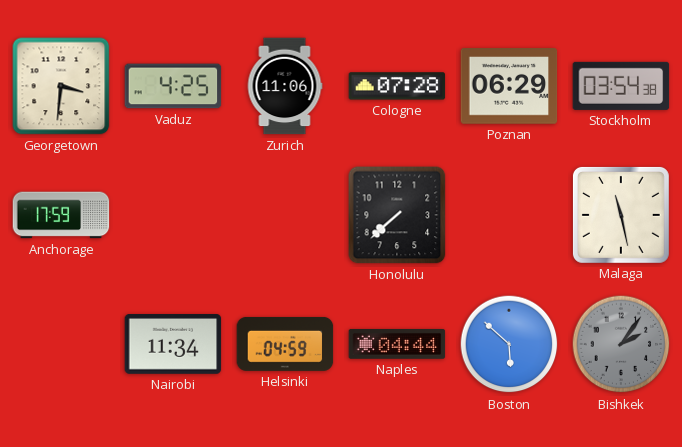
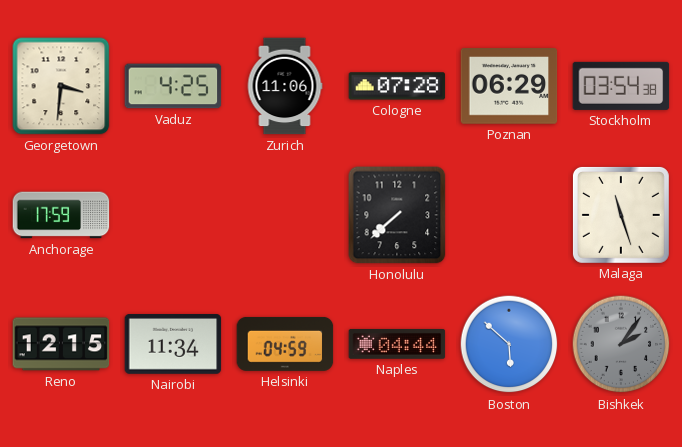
Malaga: 11:28 -> 11:27
Reno: none -> 12:15
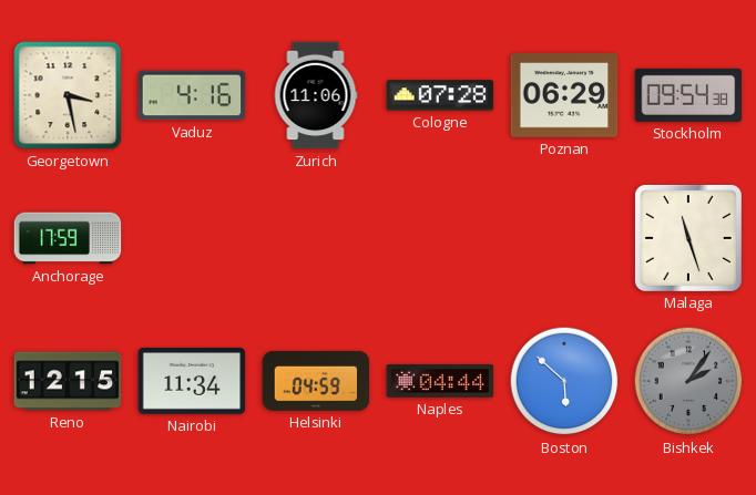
Georgetown: 3:31 -> 3:28
Vaduz: 4:25 -> 4:16
Stockholm: 03:54 -> 09:54
Honolulu: 7:38 -> none
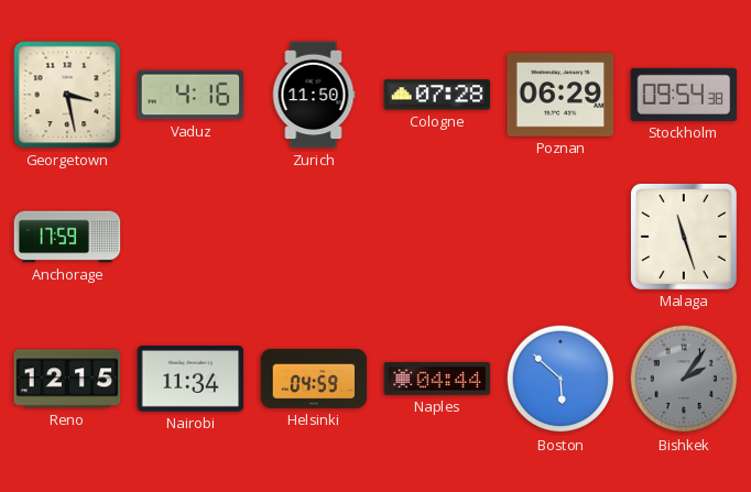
Zurich: 11:06 -> 11:50
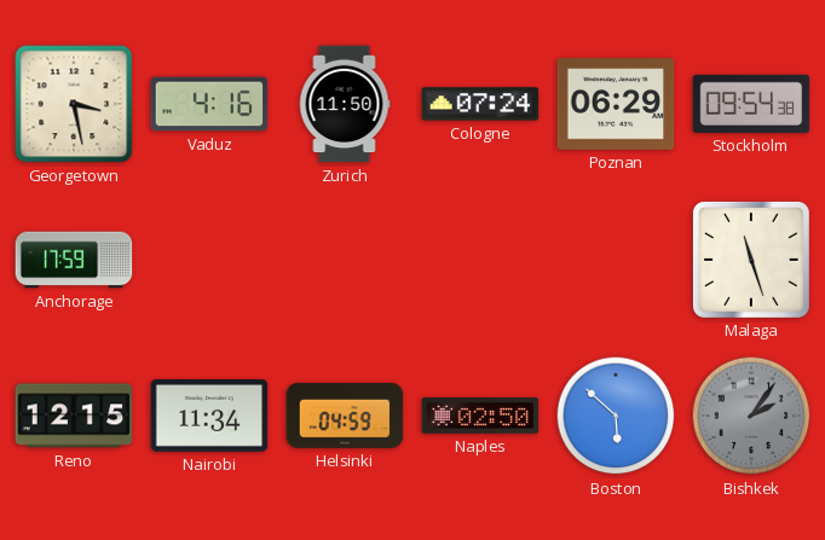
Cologne: 07:28 -> 07:24
Naples: 04:44 -> 02:50
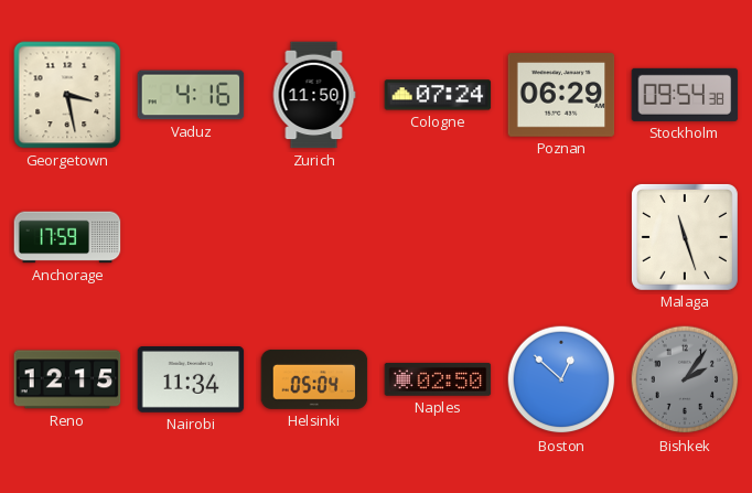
Helsinki: 04:59 -> 05:04
Boston: 5:52 -> 12:52
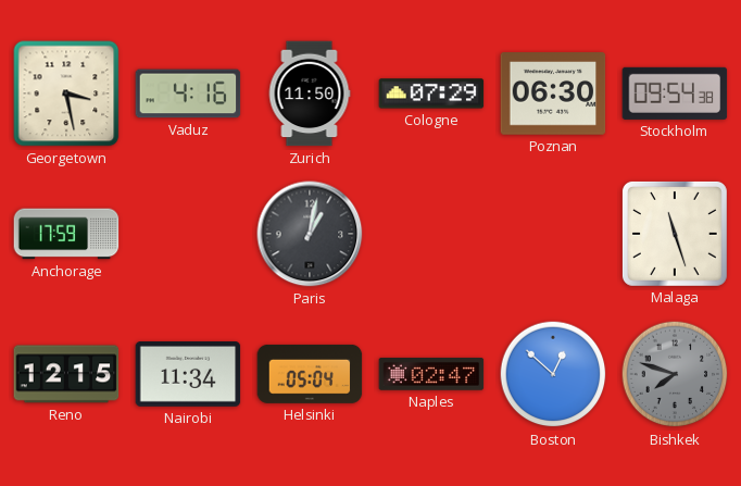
Cologne: 07:24 -> 07:29
Poznan: 06:29 -> 06:30
Paris: none -> 1:02
Naples: 02:50 -> 02:47
Bishkek: 2:06 -> 7:48
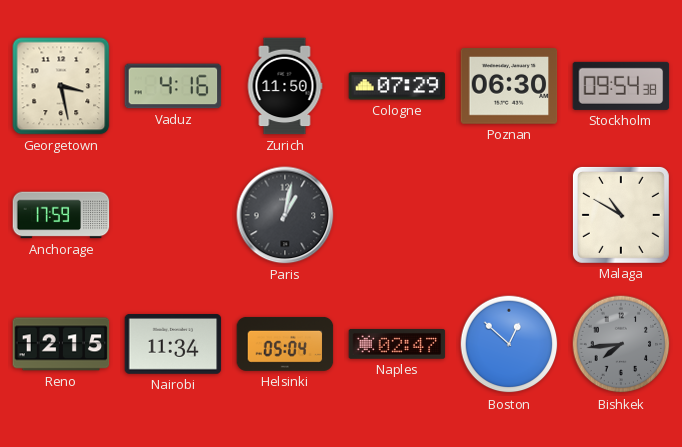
Malaga: 11:27 -> 10:50
Bishkek: 7:48 -> 7:44
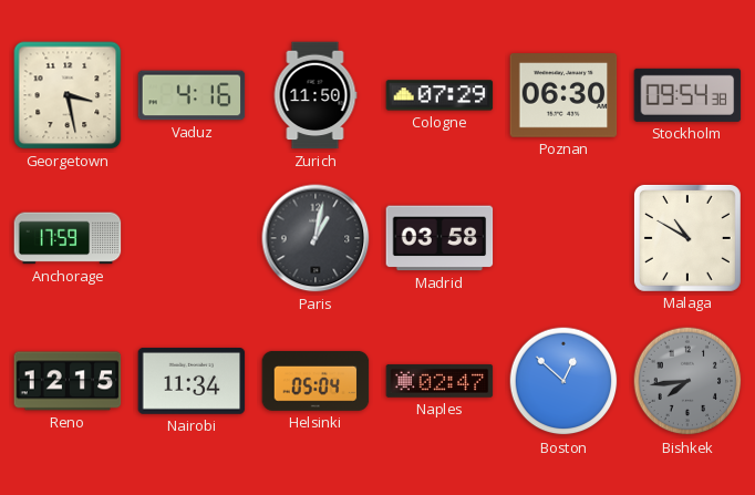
Madrid: none -> 03:58
